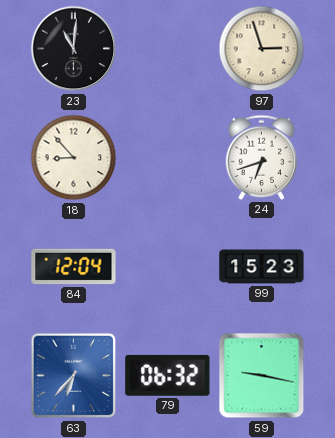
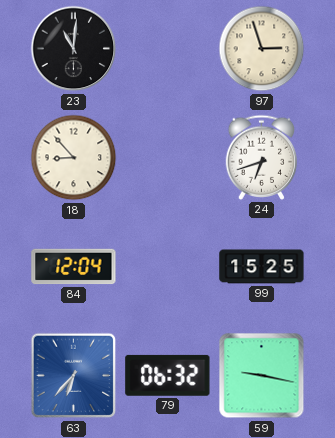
99: 15:23 -> 15:25
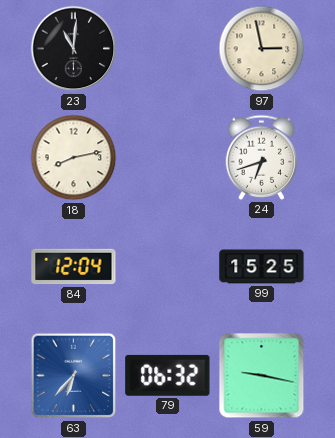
97: 2:57 -> 2:58
18: 8:53 -> 8:13
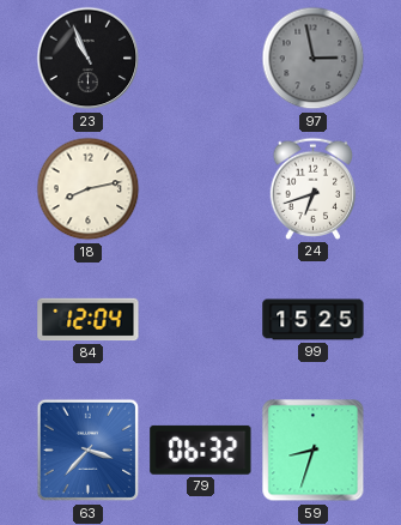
23: 11:01 -> 10:56
97 dial: cream -> grey
63: 6:37 -> 3:37
59: 9:17 -> 8:33
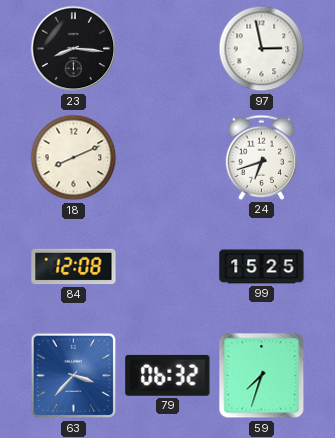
23: 10:56 -> 8:16
97 dial: grey -> white
18: 8:13 -> 8:11
84: 12:04 -> 12:08
59: 8:33 -> 7:33
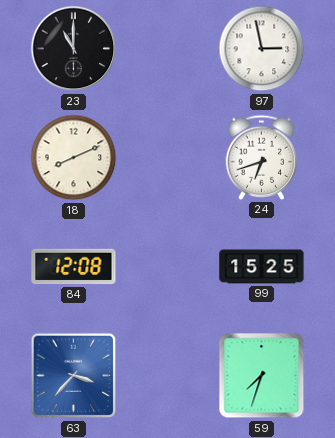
23: 8:16 -> 11:00
79: 06:32 -> none
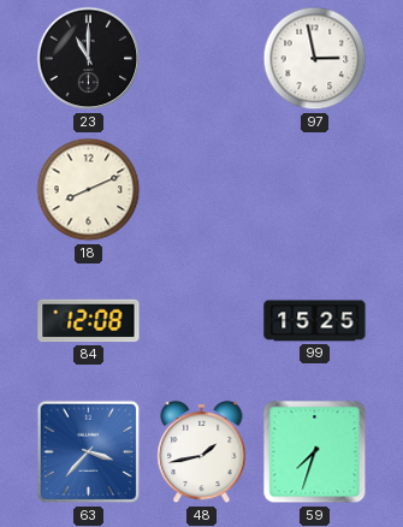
24: 6:42 -> none
48: none -> 1:43
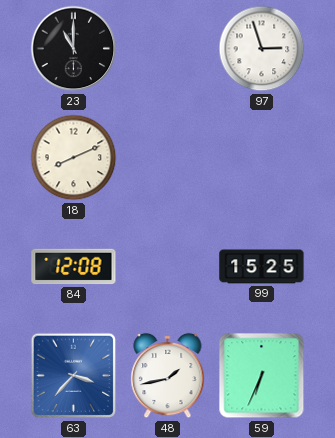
97: 2:58 -> 2:57
59: 7:33 -> 6:34
